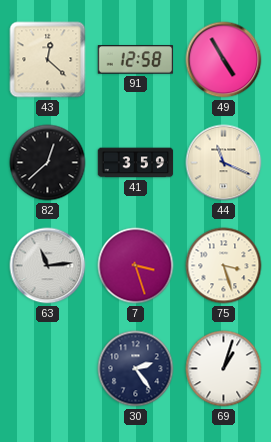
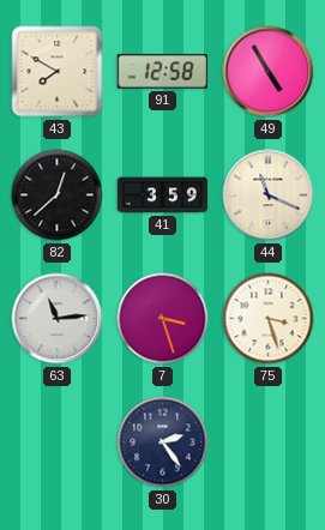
43: 12:22 -> 7:50
69: 1:03 -> none
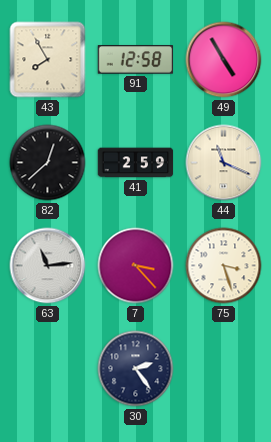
43: 7:50 -> 7:55
41: 3:59 -> 2:59
7: 3:27 -> 3:23
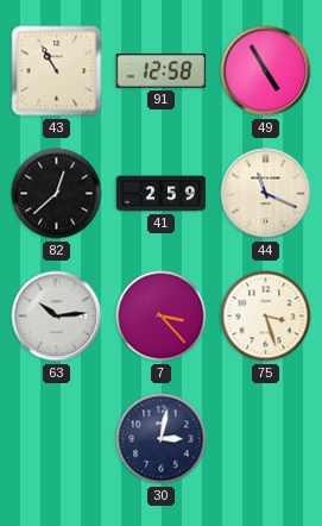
43: 7:55 -> 10:55
63: 11:14 -> 10:14
30: 2:24 -> 3:02
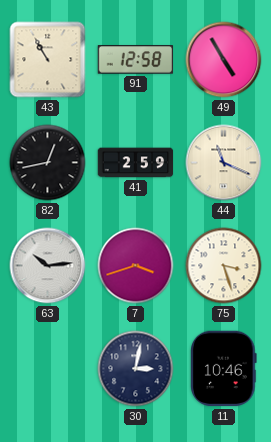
82: 12:38 -> 12:43
7: 3:23 -> 3:42
11: none -> 10:46
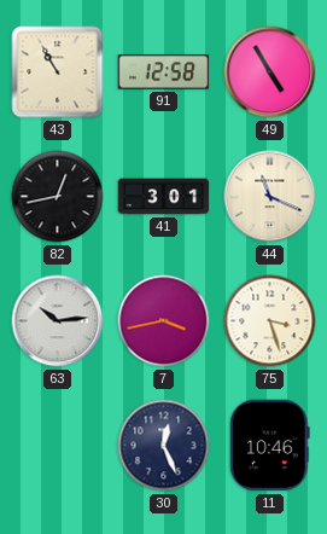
41: 2:59 -> 3:01
7: 3:42 -> 3:43
30: 3:02 -> 12:26
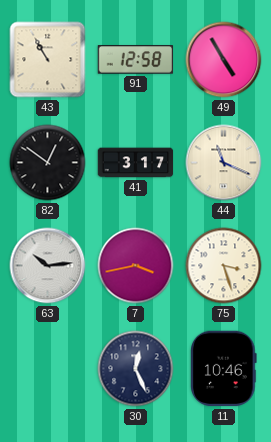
82: 12:43 -> 12:51
41: 3:01 -> 3:17
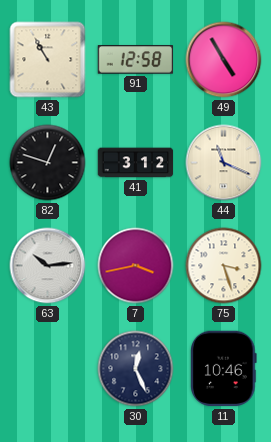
82: 12:51 -> 12:48
41: 3:17 -> 3:12
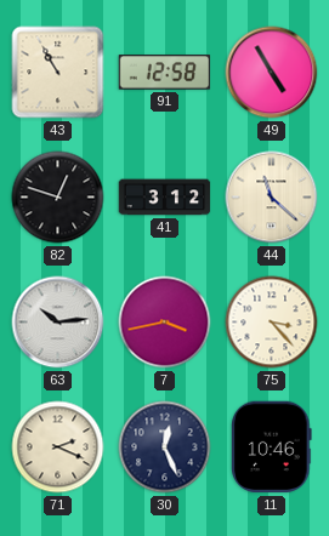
44: 11:19 -> 11:22
75: 3:27 -> 3:23
71: none -> 2:19
